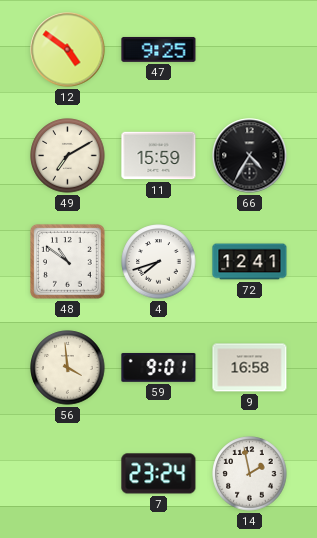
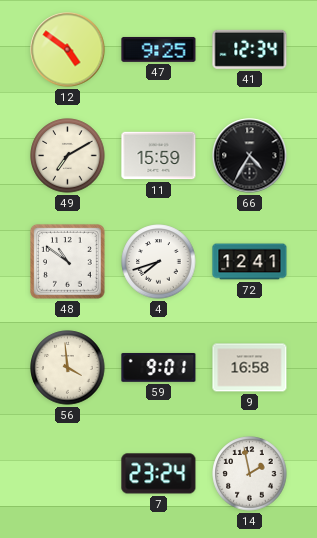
41: none -> 12:34
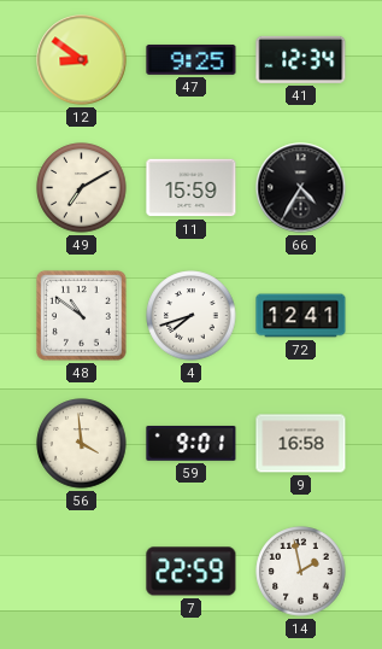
12: 4:51 -> 8:51
7: 23:24 -> 22:59
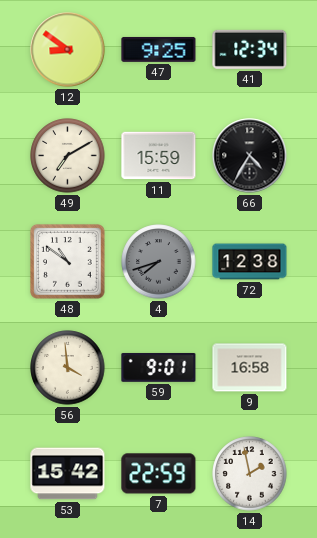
4 dial: white -> grey
72: 12:41 -> 12:38
53: none -> 15:42
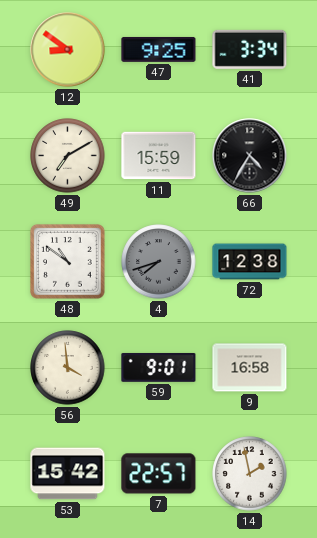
41: 12:34 -> 3:34
7: 22:59 -> 22:57
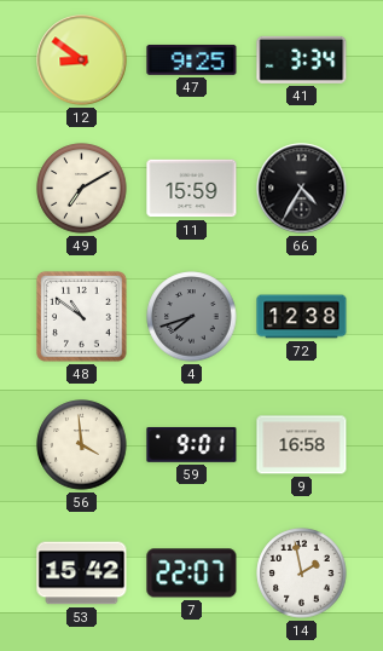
7: 22:57 -> 22:07
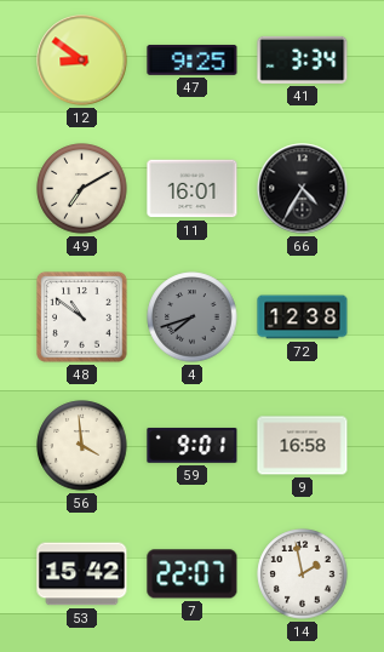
11: 15:59 -> 16:01
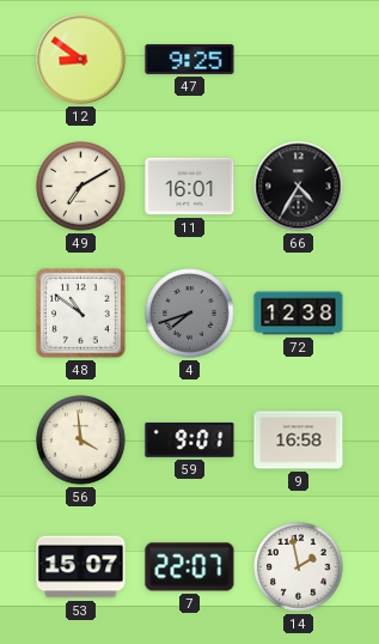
41: 3:34 -> none
53: 15:42 -> 15:07
